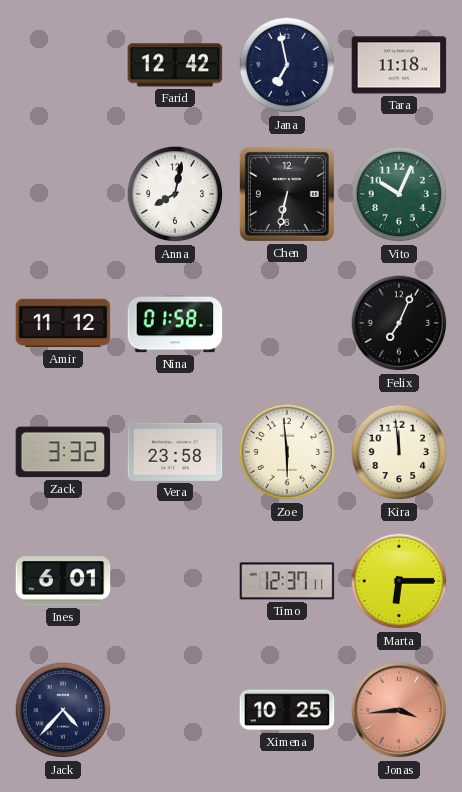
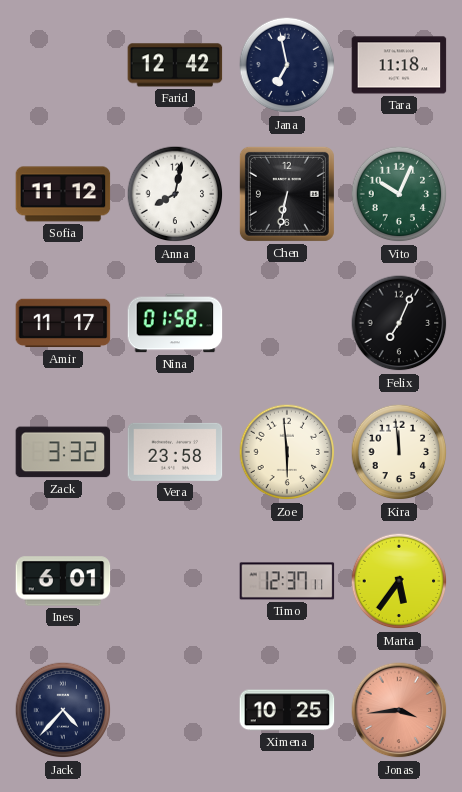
Sofia: none -> 11:12
Amir: 11:12 -> 11:17
Marta: 6:15 -> 5:36
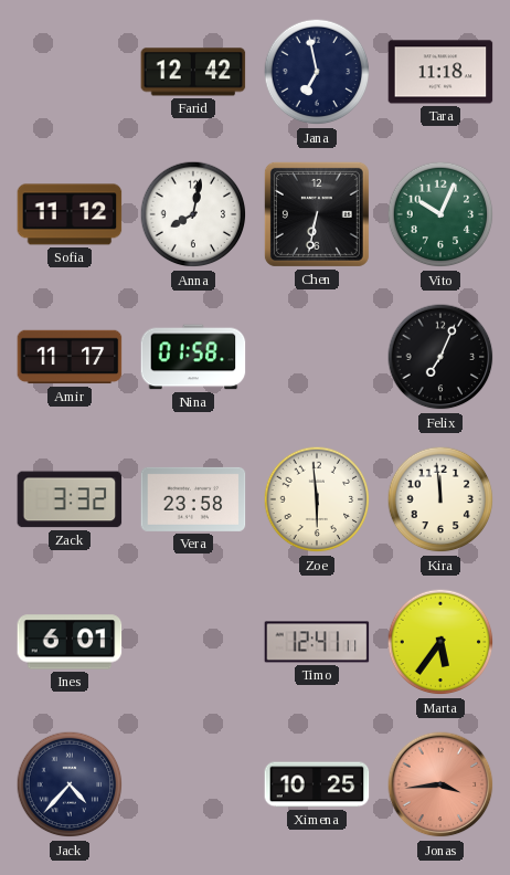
Timo: 12:37 -> 12:41
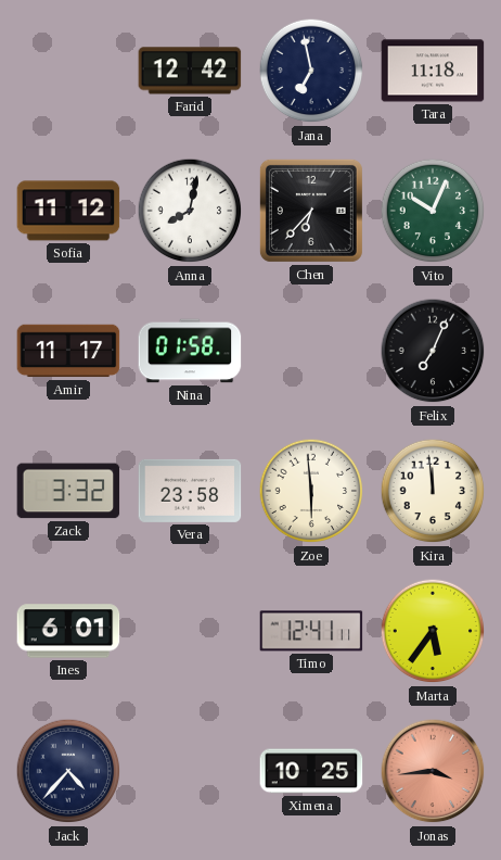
Chen: 6:32 -> 6:37
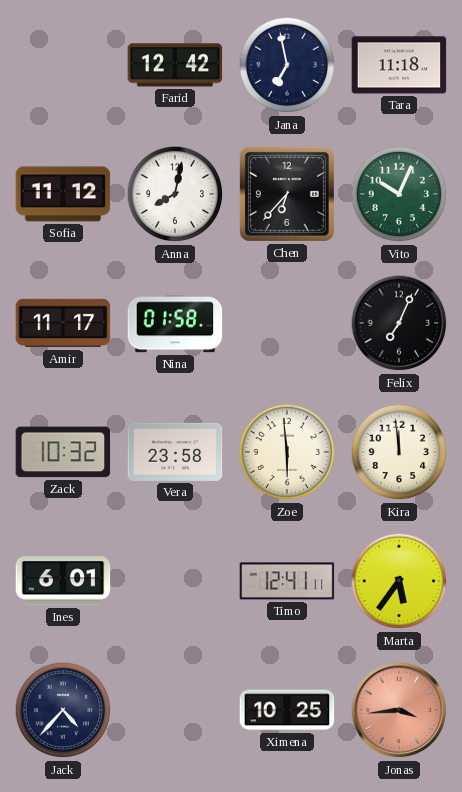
Zack: 3:32 -> 10:32
